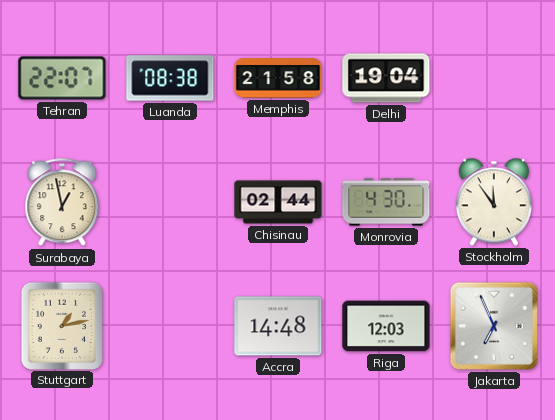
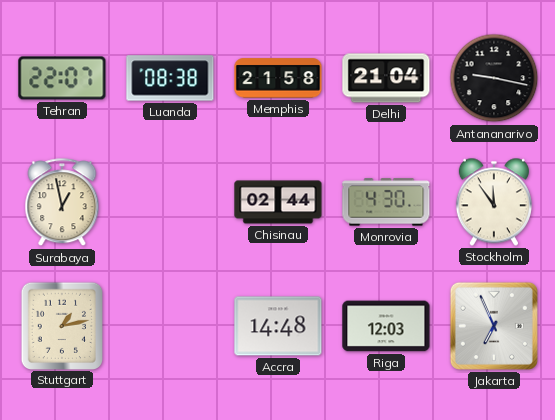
Delhi: 19:04 -> 21:04
Antananarivo: none -> 9:17
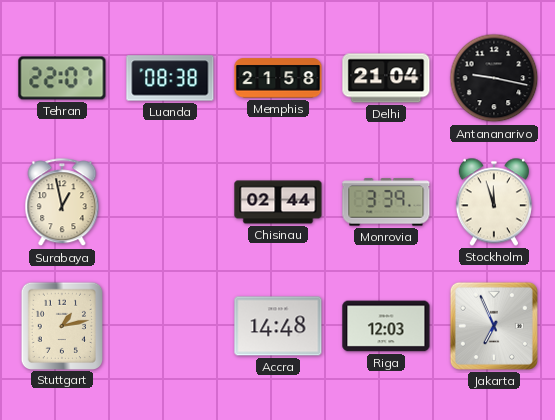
Monrovia: 4:30 -> 3:39
Stockholm: 11:54 -> 11:57
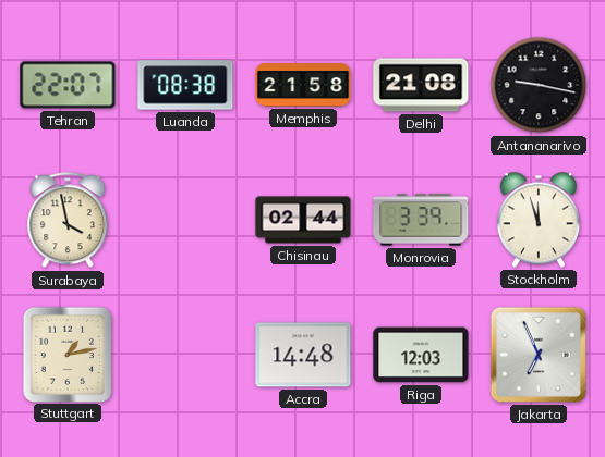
Delhi: 21:04 -> 21:08
Surabaya: 12:58 -> 3:58
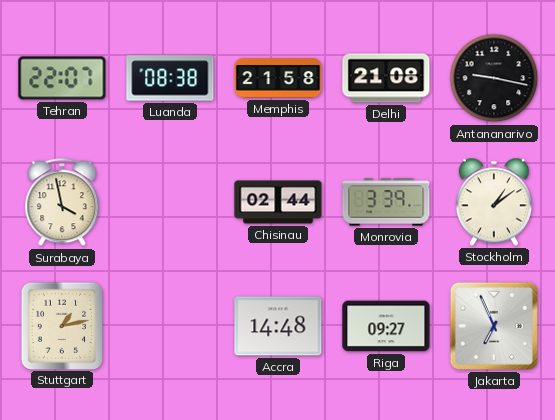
Stockholm: 11:57 -> 1:09
Riga: 12:03 -> 09:27
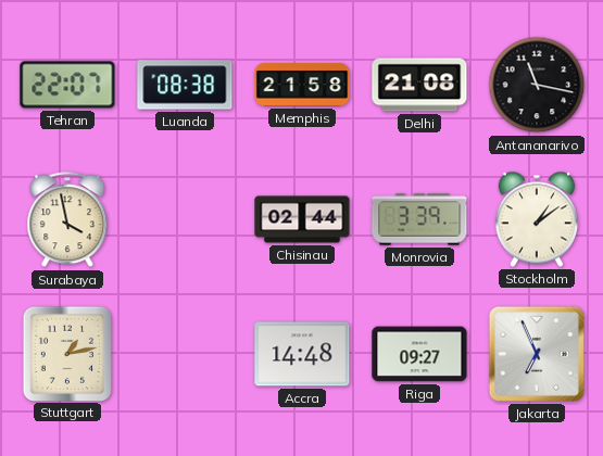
Antananarivo: 9:17 -> 11:17
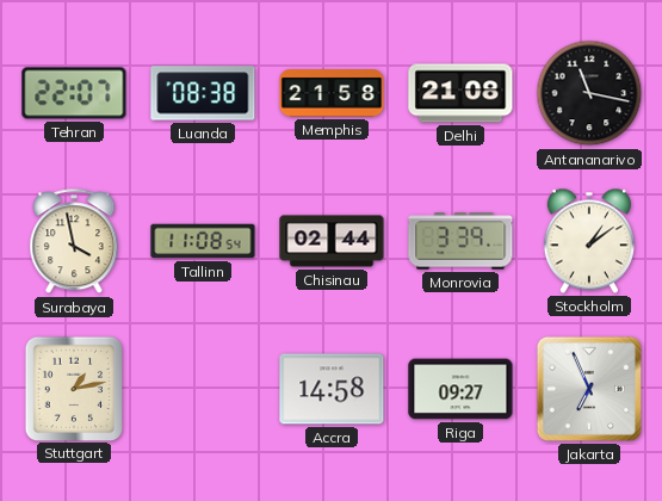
Tallinn: none -> 11:08
Accra: 14:48 -> 14:58
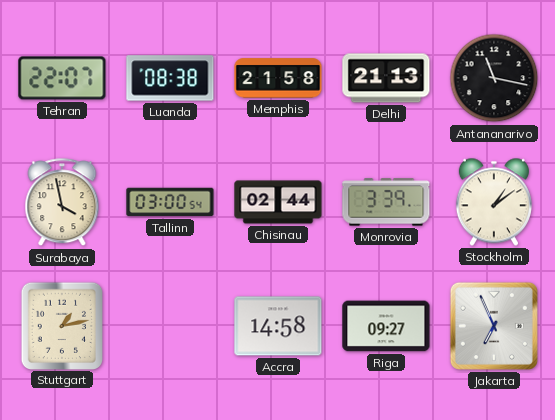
Delhi: 21:08 -> 21:13
Tallinn: 11:08 -> 03:00
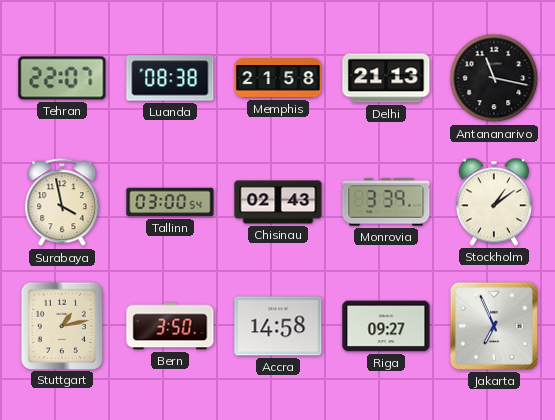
Chisinau: 02:44 -> 02:43
Bern: none -> 3:50
